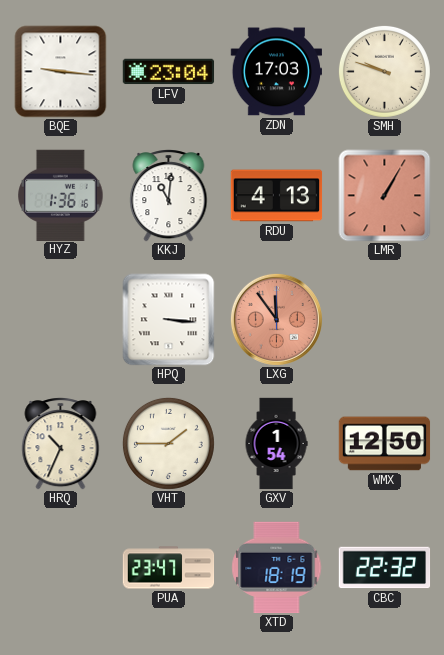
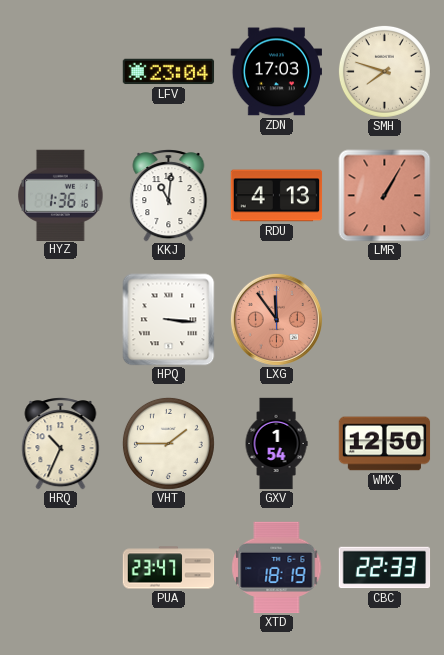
BQE: 9:16 -> none
SMH: 9:48 -> 7:48
CBC: 22:32 -> 22:33
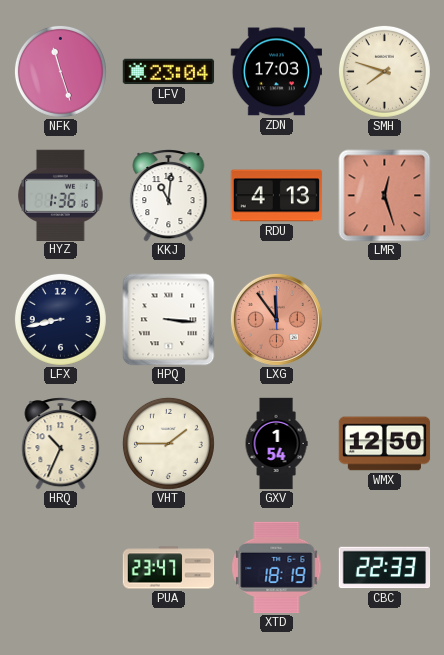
NFK: none -> 11:27
LMR: 1:05 -> 12:27
LFX: none -> 8:43
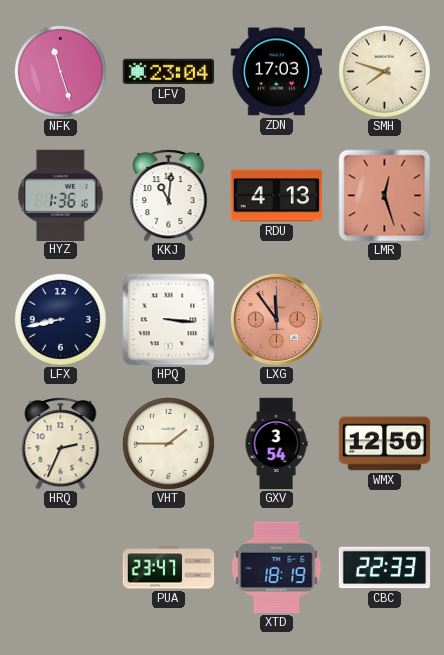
HRQ: 10:34 -> 2:34
GXV: 1:54 -> 3:54
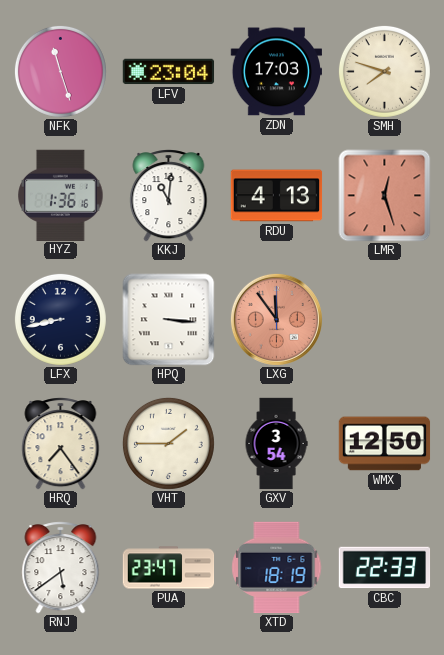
HRQ: 2:34 -> 7:24
RNJ: none -> 5:39
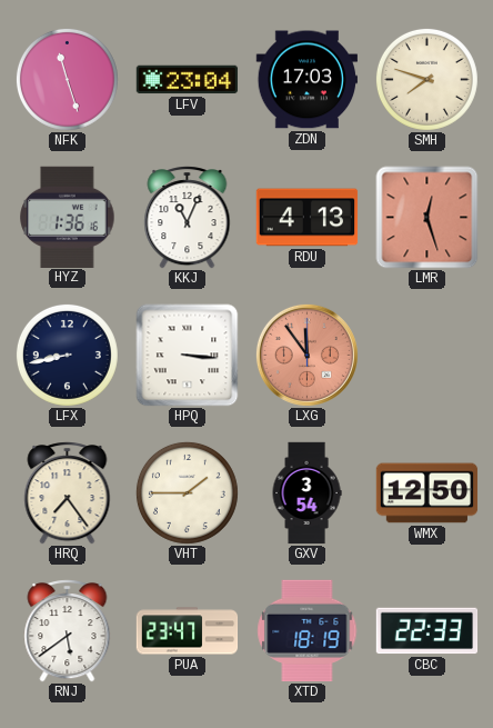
KKJ: 11:01 -> 11:04
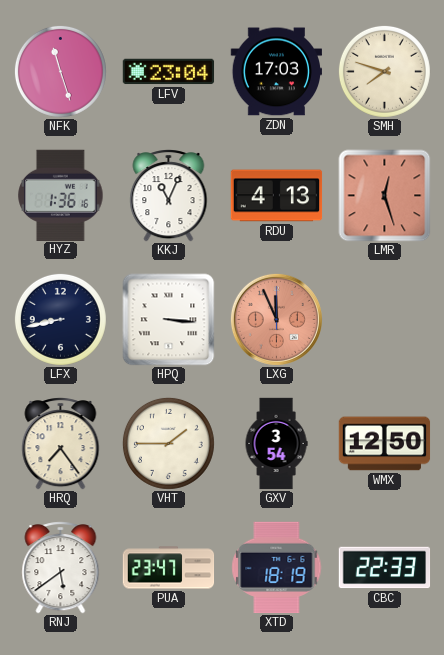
LXG: 11:54 -> 11:56
